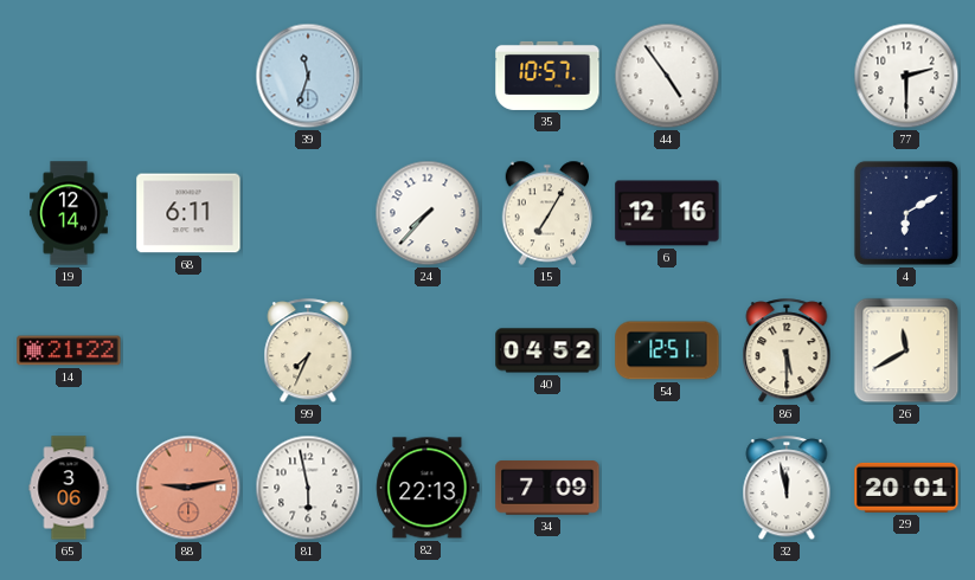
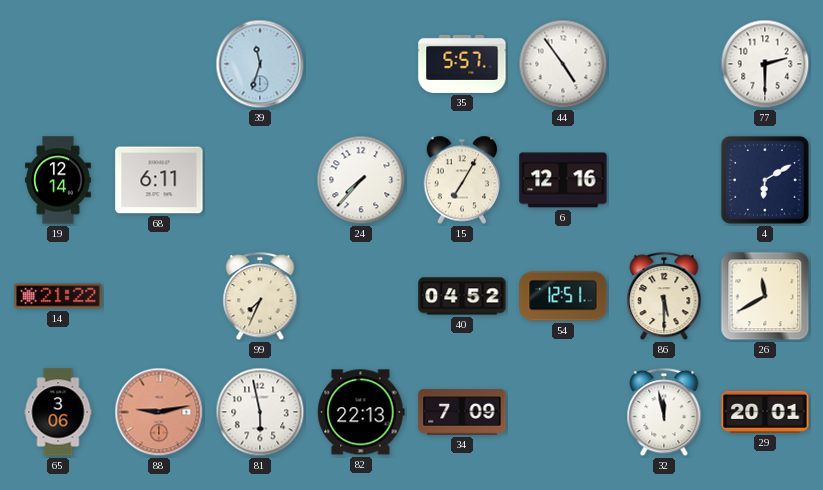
35: 10:57 -> 5:57
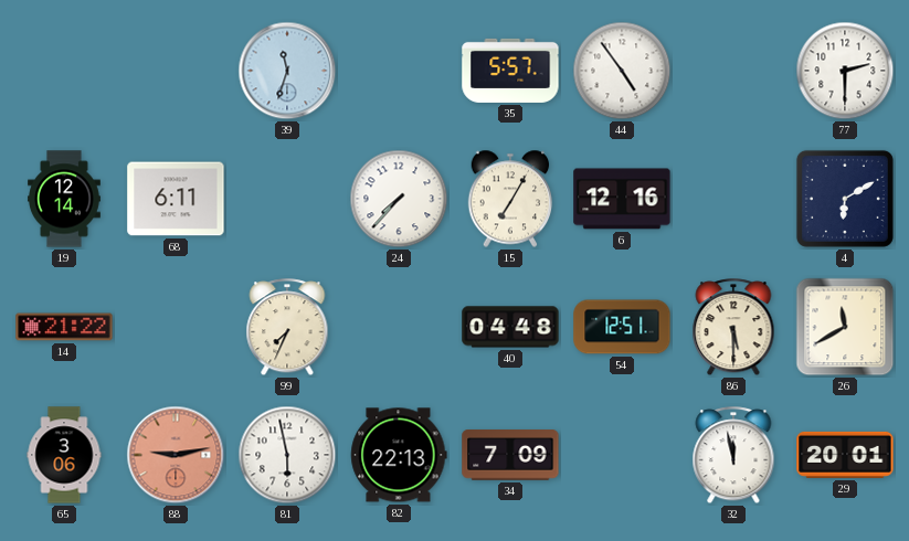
40: 04:52 -> 04:48
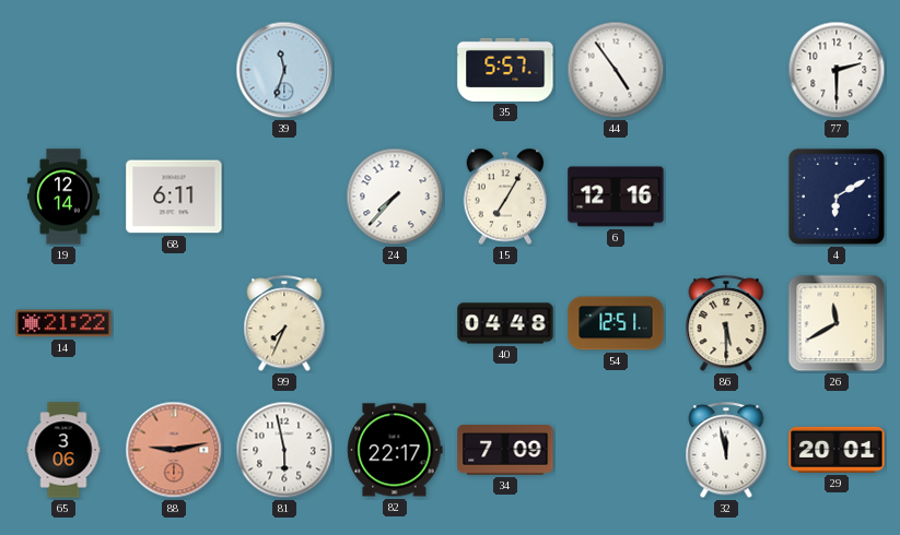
82: 22:13 -> 22:17
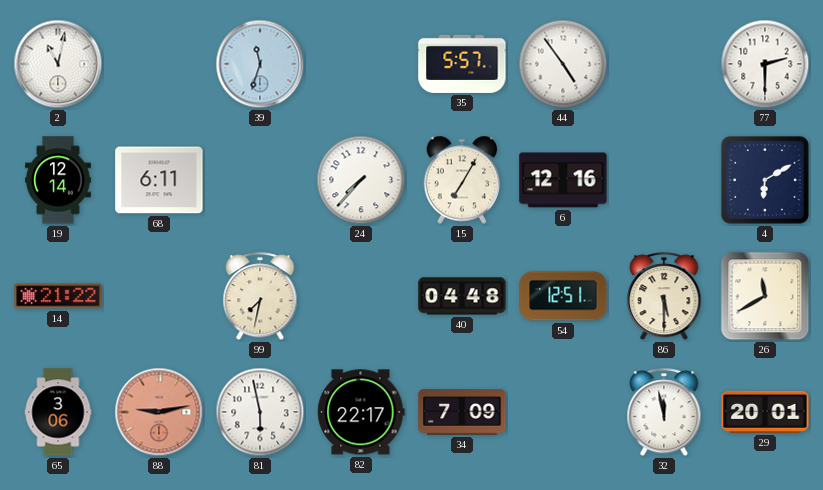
2: none -> 11:02
99: 7:34 -> 7:32
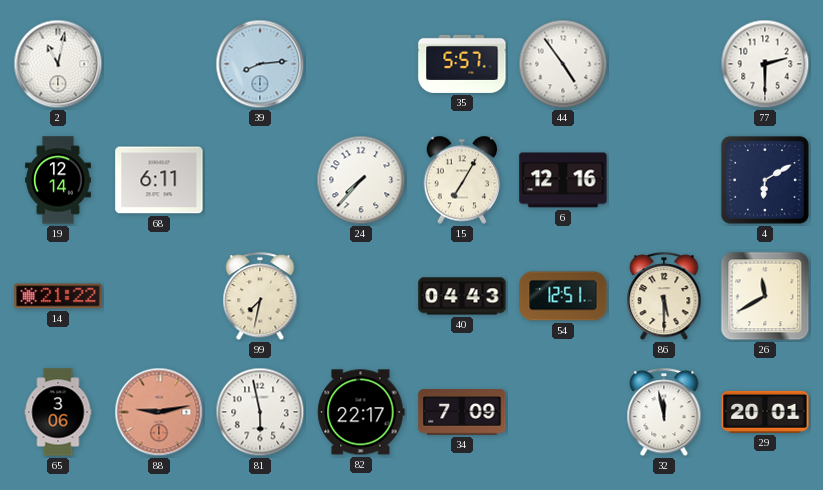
39: 11:33 -> 8:14
40: 04:48 -> 04:43
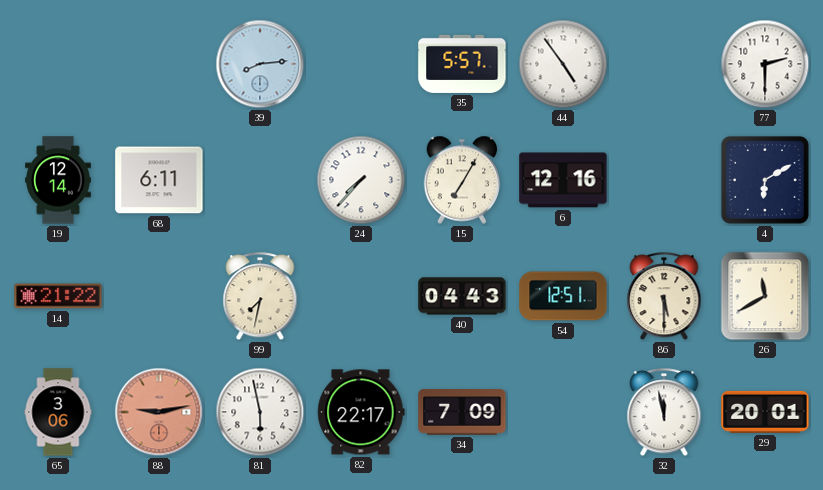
2: 11:02 -> none
